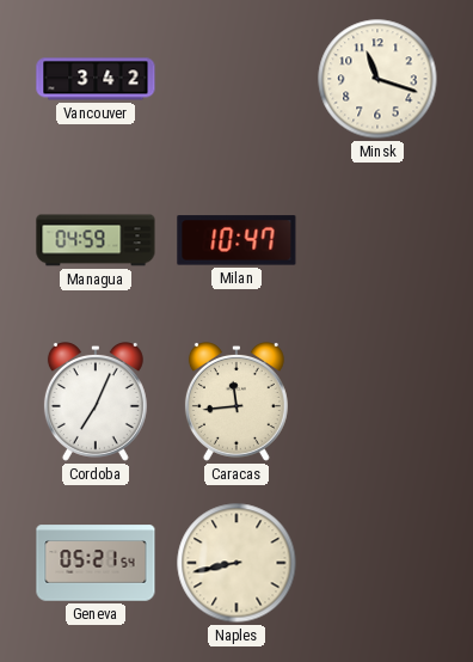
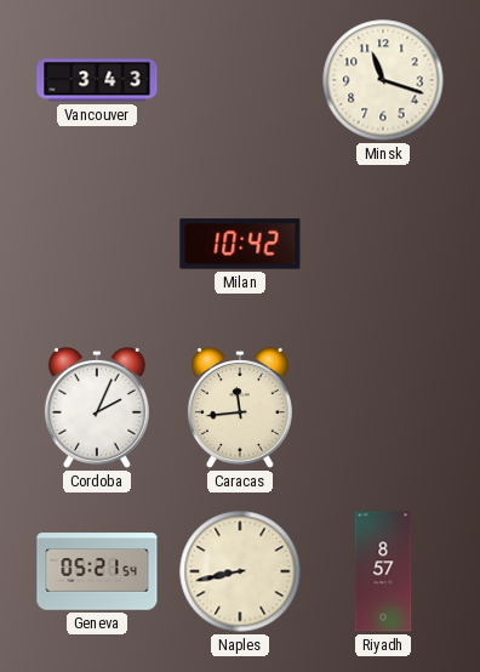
Vancouver: 3:42 -> 3:43
Managua: 04:59 -> none
Milan: 10:47 -> 10:42
Cordoba: 7:04 -> 2:04
Riyadh: none -> 8:57
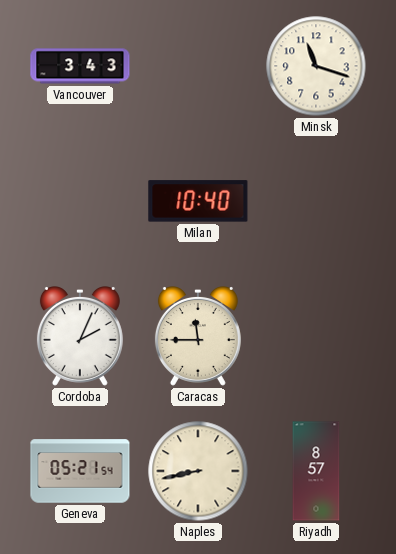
Milan: 10:42 -> 10:40
Caracas: 11:44 -> 11:45
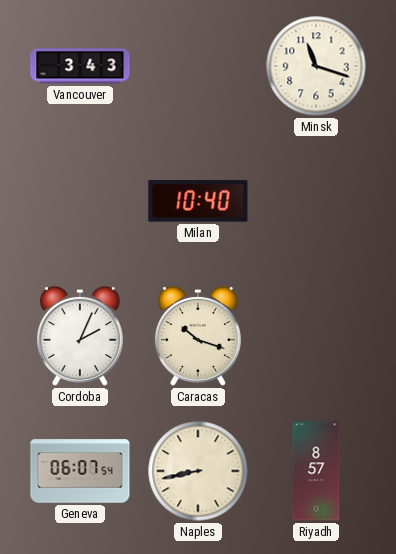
Caracas: 11:45 -> 10:18
Geneva: 05:21 -> 06:07
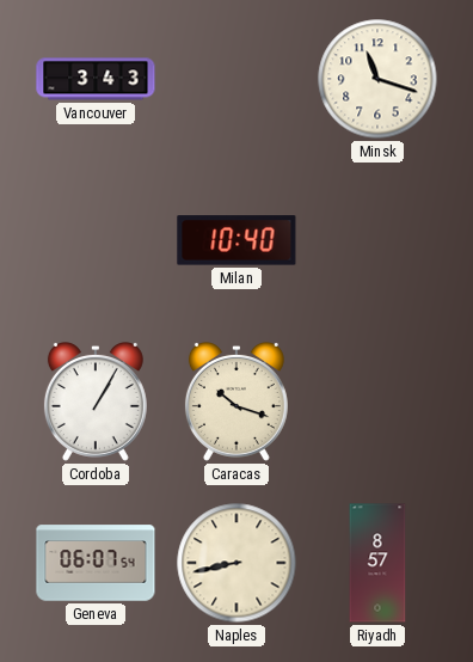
Cordoba: 2:04 -> 1:05
